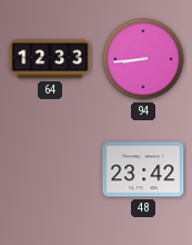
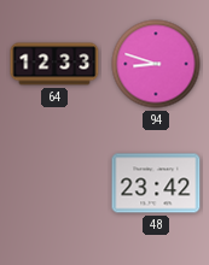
94: 8:44 -> 8:48
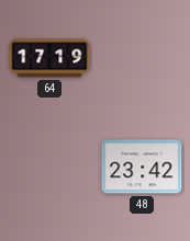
64: 12:33 -> 17:19
94: 8:48 -> none
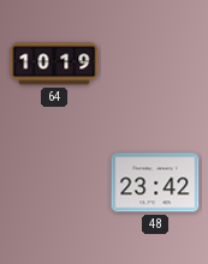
64: 17:19 -> 10:19
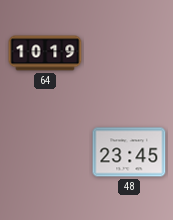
48: 23:42 -> 23:45
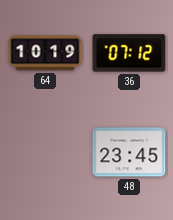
36: none -> 07:12
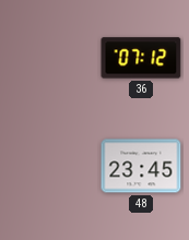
64: 10:19 -> none
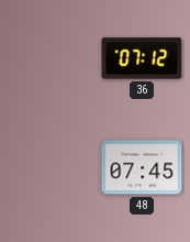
48: 23:45 -> 07:45
